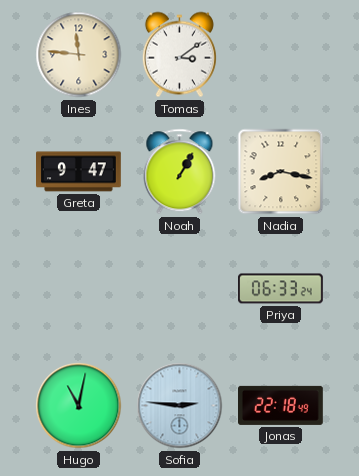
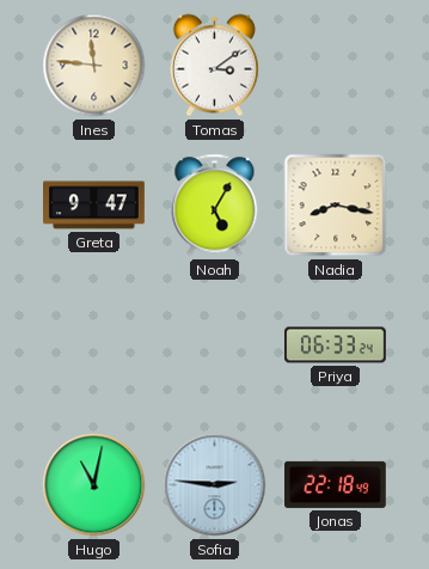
Noah: 1:05 -> 5:05
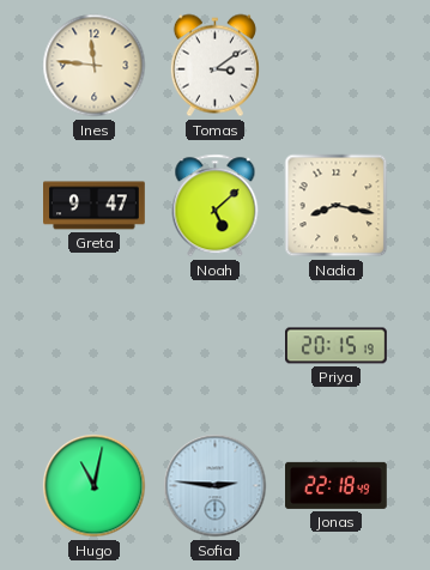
Noah: 5:05 -> 5:08
Priya: 06:33 -> 20:15
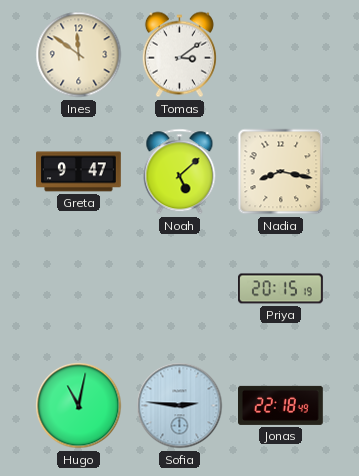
Ines: 11:46 -> 11:51
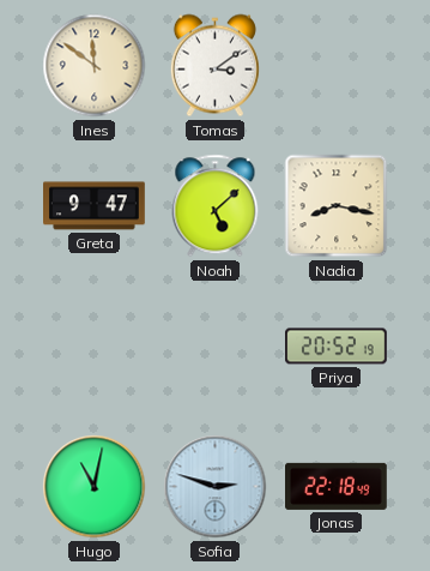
Priya: 20:15 -> 20:52
Sofia: 2:46 -> 2:48
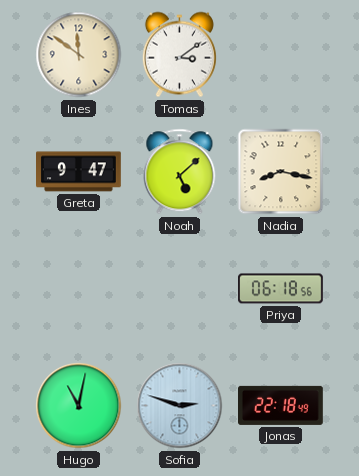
Priya: 20:52 -> 06:18
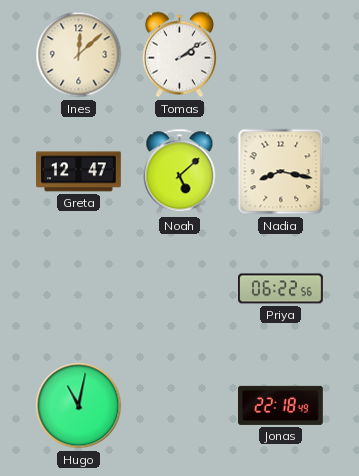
Ines: 11:51 -> 12:08
Tomas: 3:09 -> 2:09
Greta: 9:47 -> 12:47
Priya: 06:18 -> 06:22
Sofia: 2:48 -> none
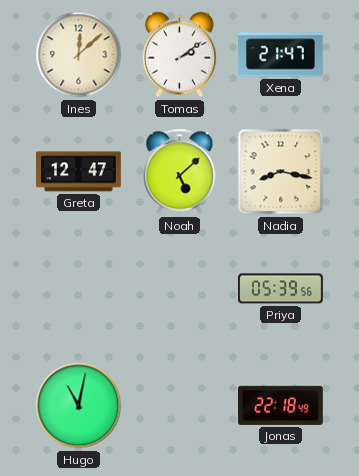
Xena: none -> 21:47
Priya: 06:22 -> 05:39
